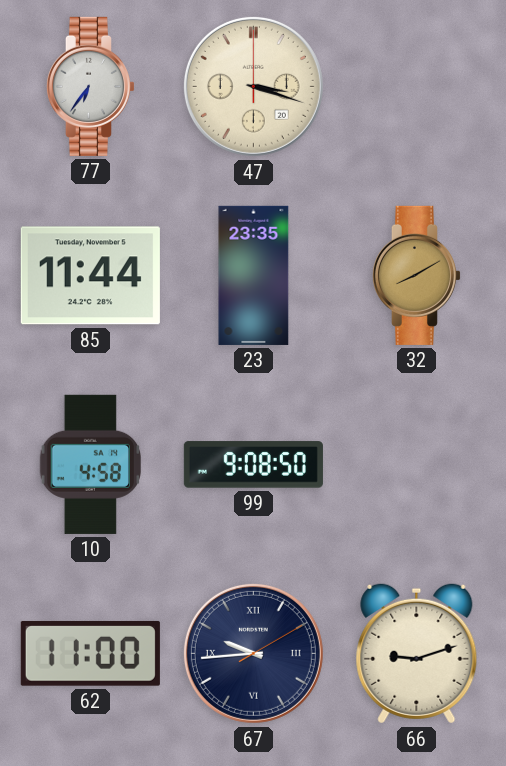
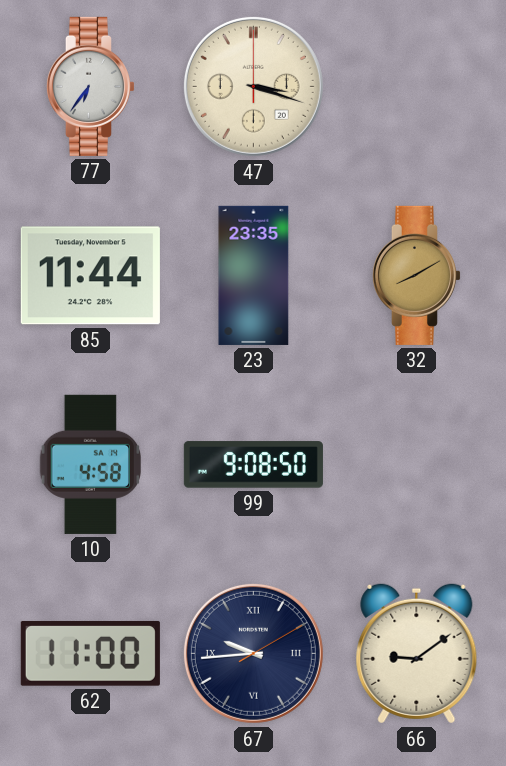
66: 9:12 -> 9:09
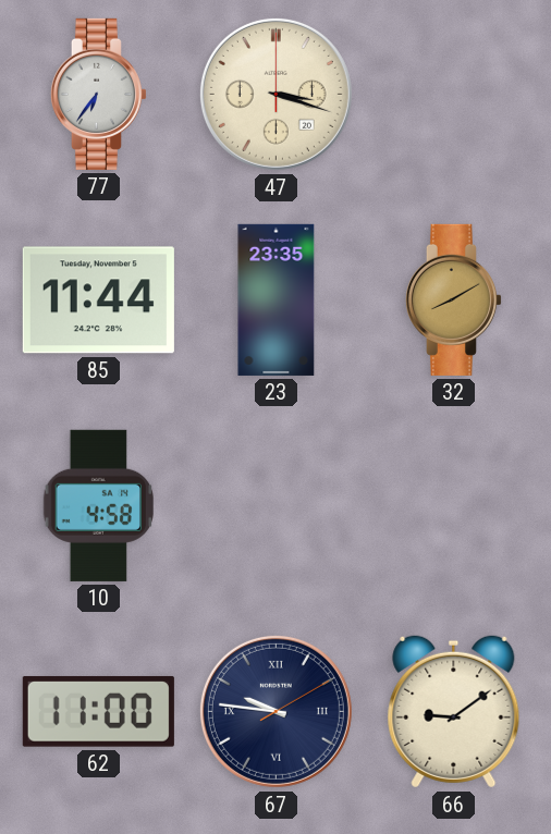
99: 9:08 -> none
67: 9:44 -> 9:46
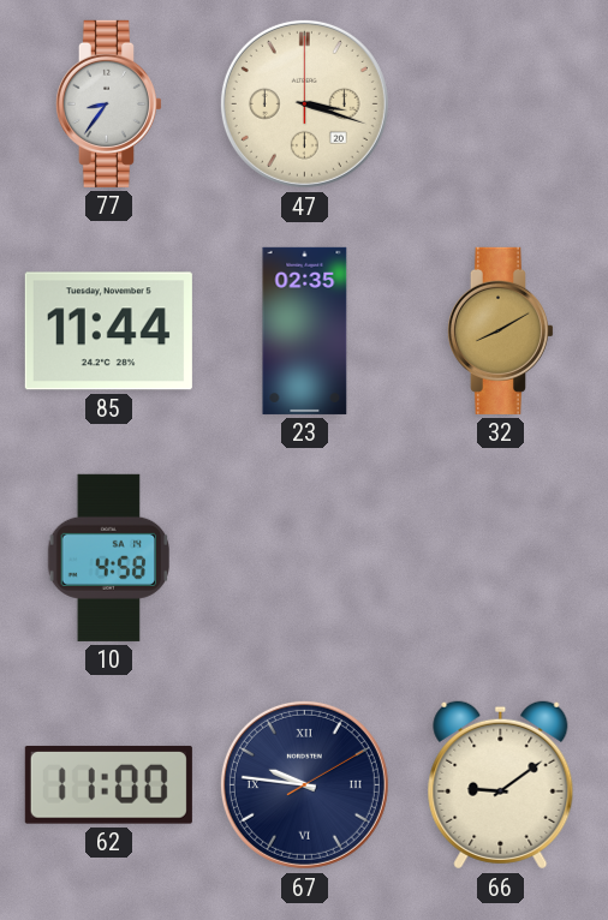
77: 6:36 -> 8:36
23: 23:35 -> 02:35
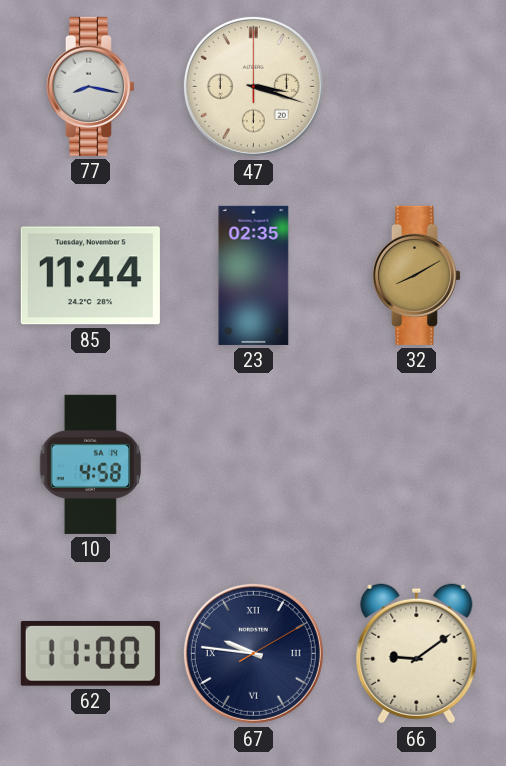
77: 8:36 -> 8:17
